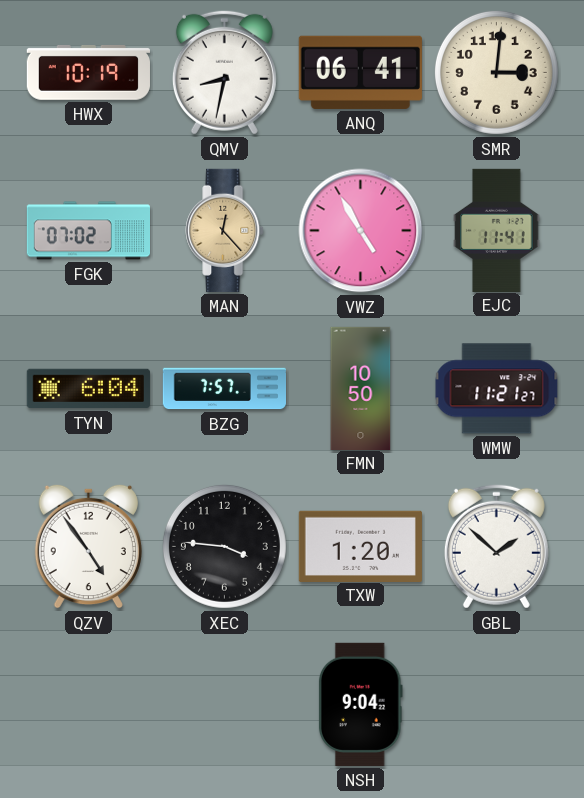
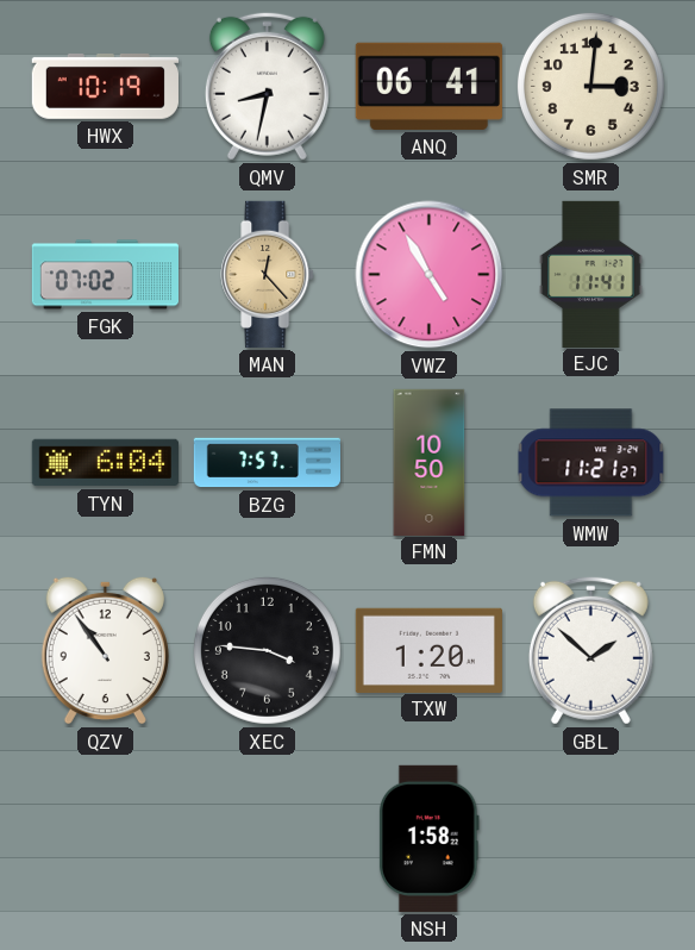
QZV: 4:54 -> 10:54
NSH: 9:04 -> 1:58
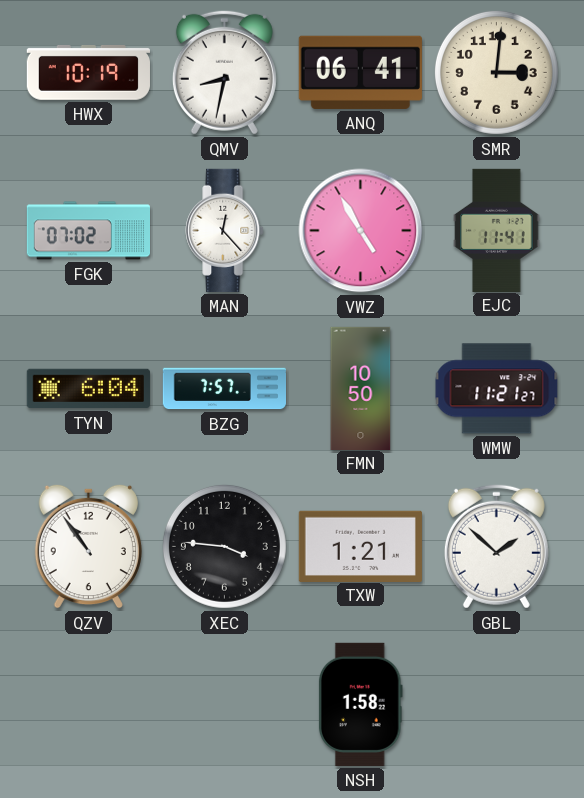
MAN dial: champagne -> white
TXW: 1:20 -> 1:21
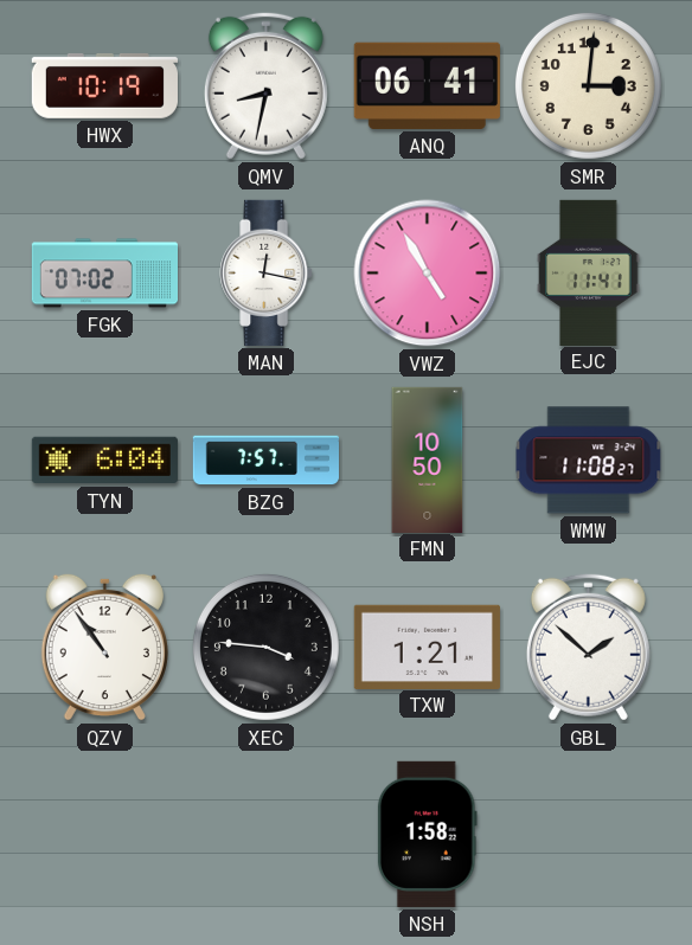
MAN: 12:23 -> 12:17
WMW: 11:21 -> 11:08
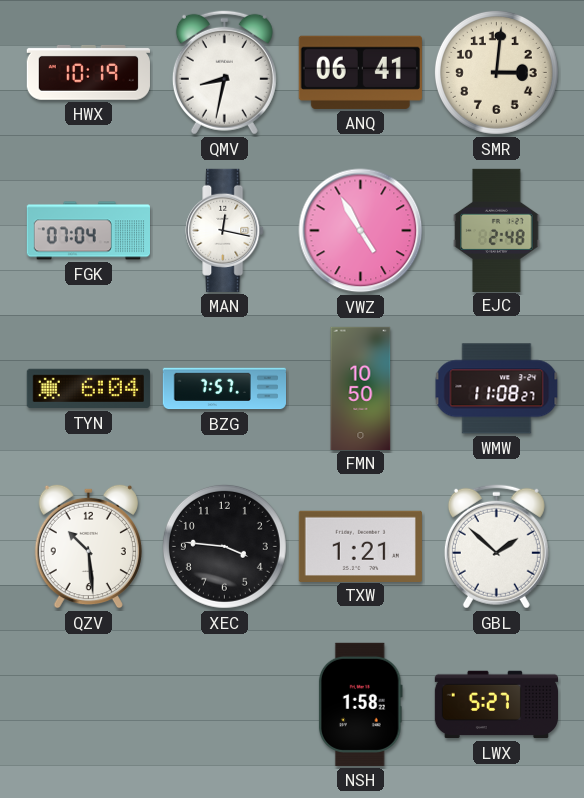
FGK: 07:02 -> 07:04
EJC: 11:41 -> 2:48
QZV: 10:54 -> 10:29
LWX: none -> 5:27
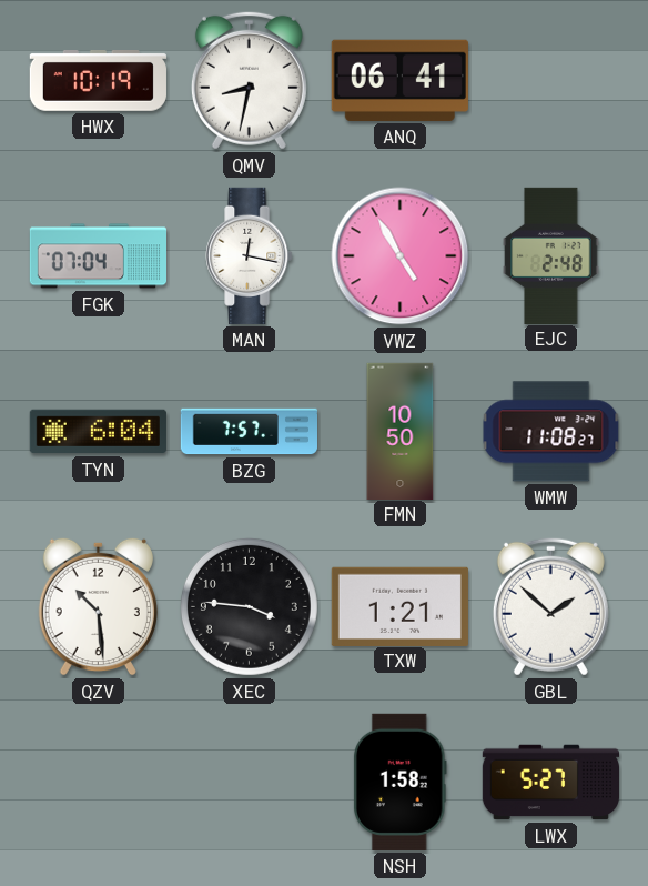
SMR: 3:01 -> none
